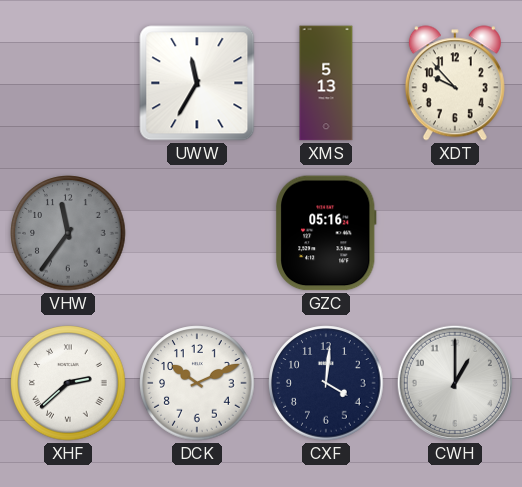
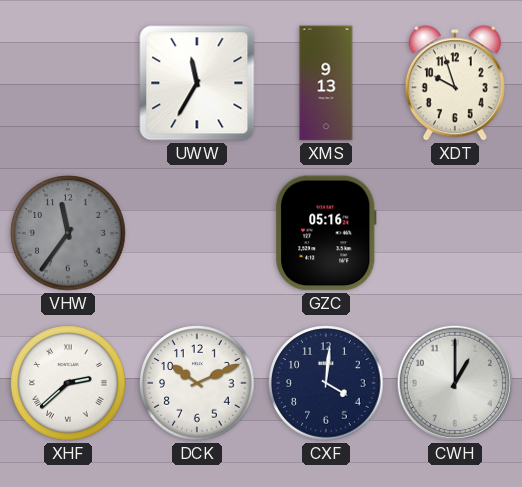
XMS: 5:13 -> 9:13
XDT: 9:53 -> 9:57
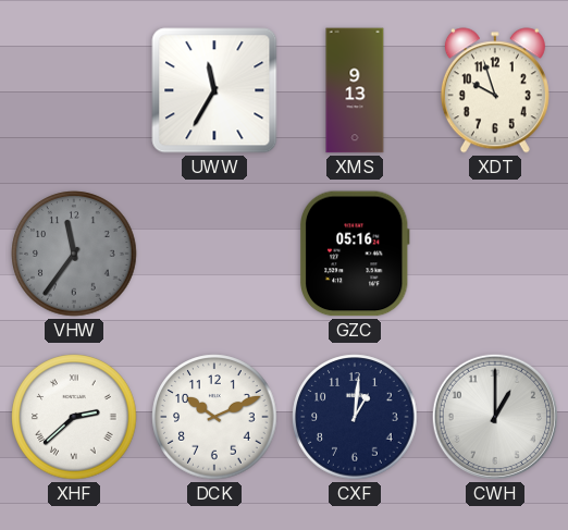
CXF: 4:01 -> 1:01
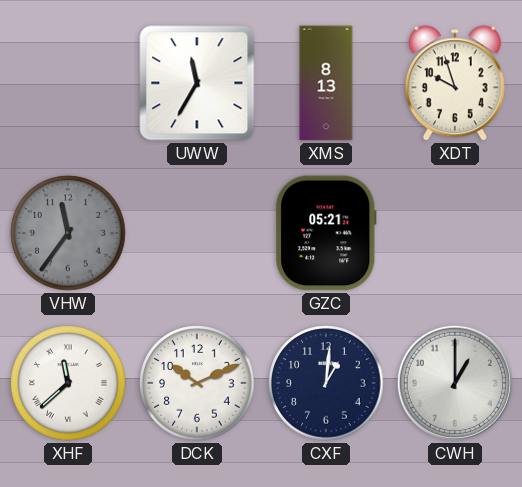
XMS: 9:13 -> 8:13
GZC: 05:16 -> 05:21
XHF: 2:38 -> 11:38
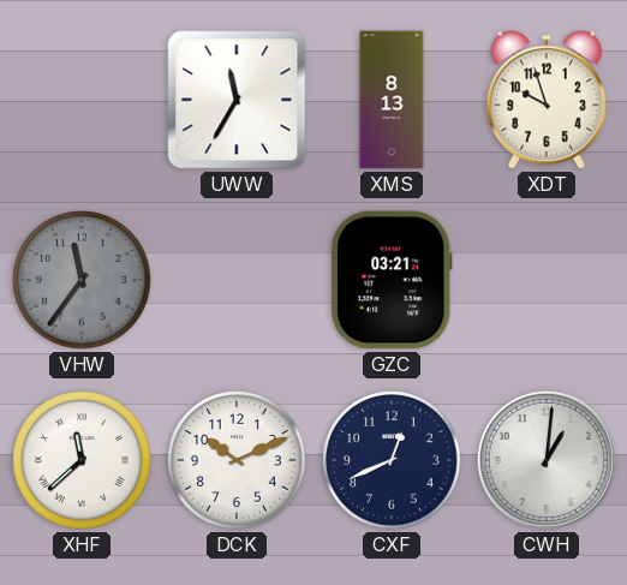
GZC: 05:21 -> 03:21
CXF: 1:01 -> 12:41
CWH: 1:00 -> 1:01
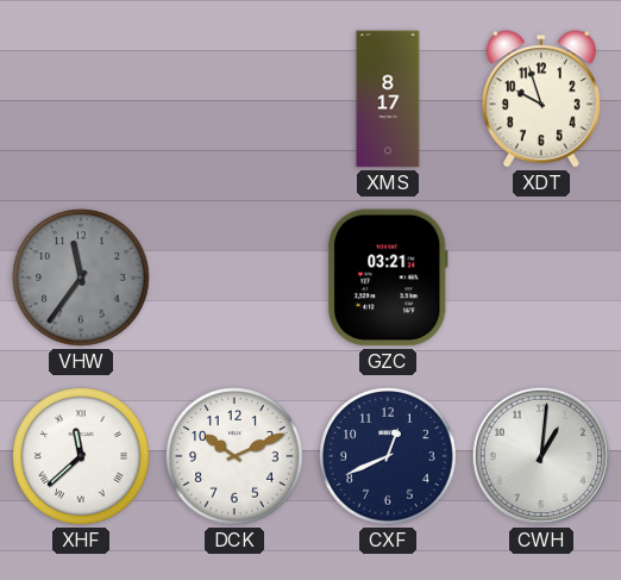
UWW: 11:35 -> none
XMS: 8:13 -> 8:17
